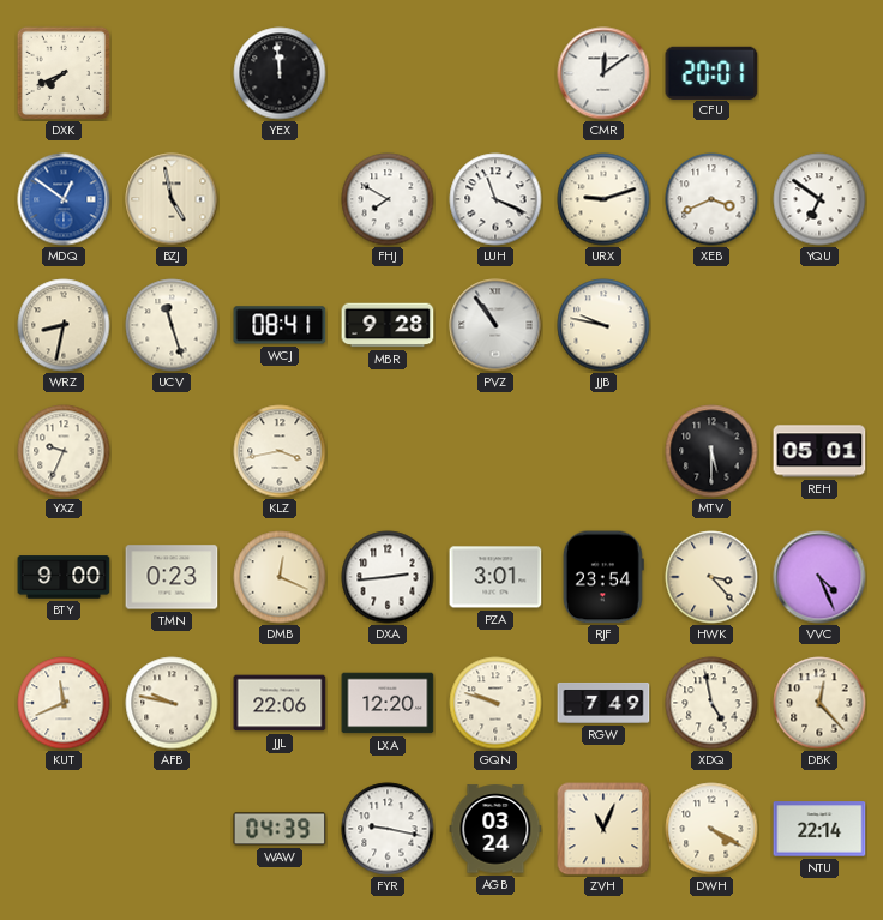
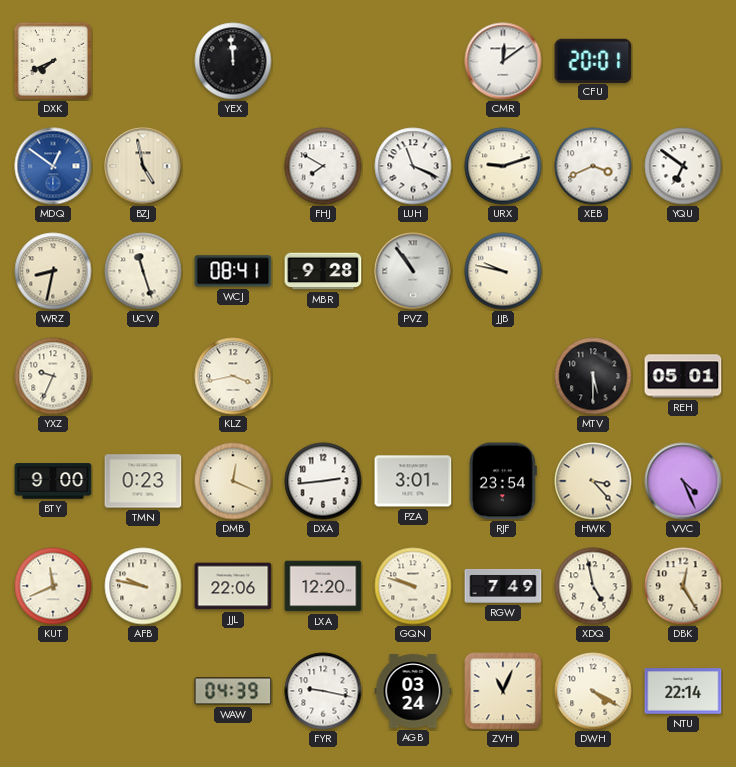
DBK: 12:23 -> 12:25
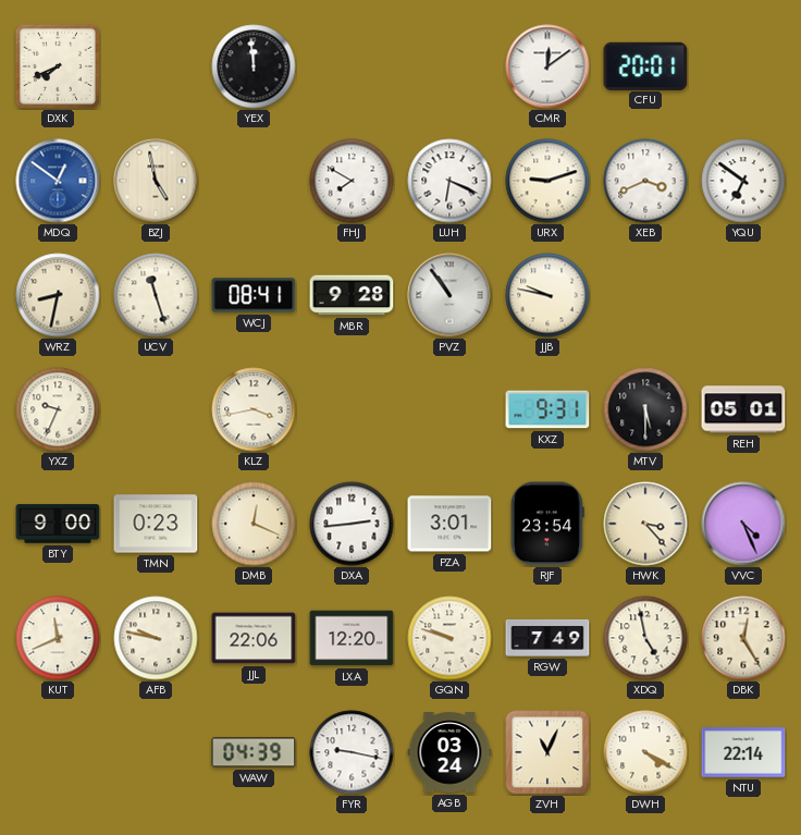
LUH: 11:19 -> 6:19
KXZ: none -> 9:31
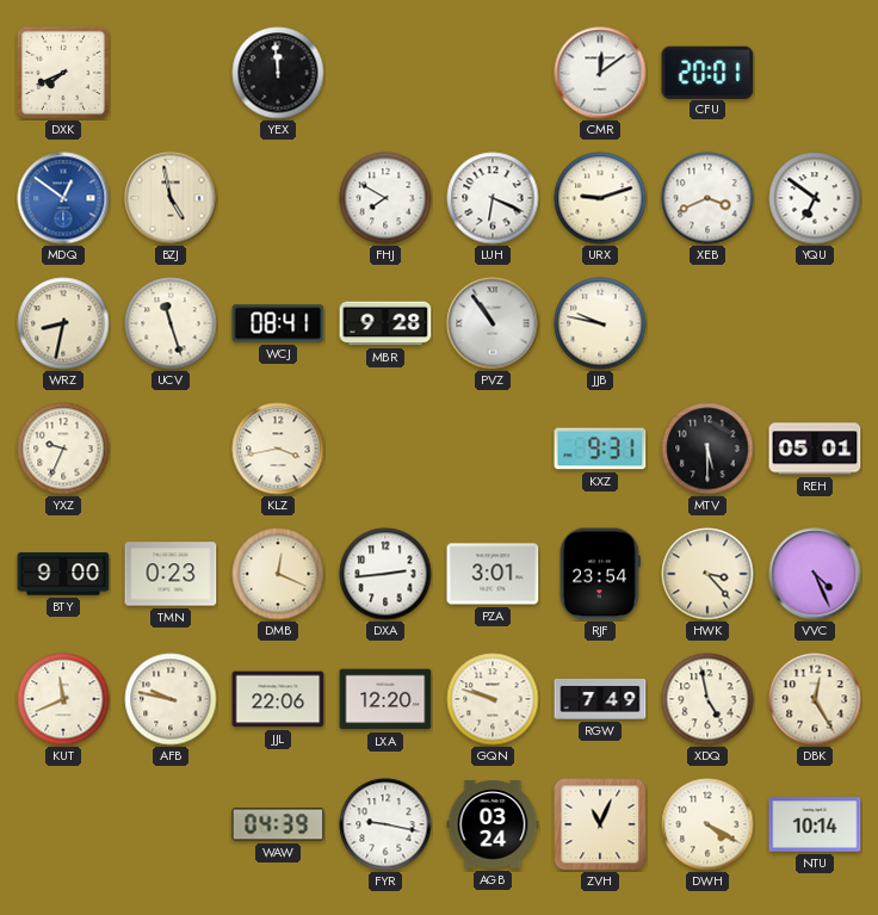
NTU: 22:14 -> 10:14
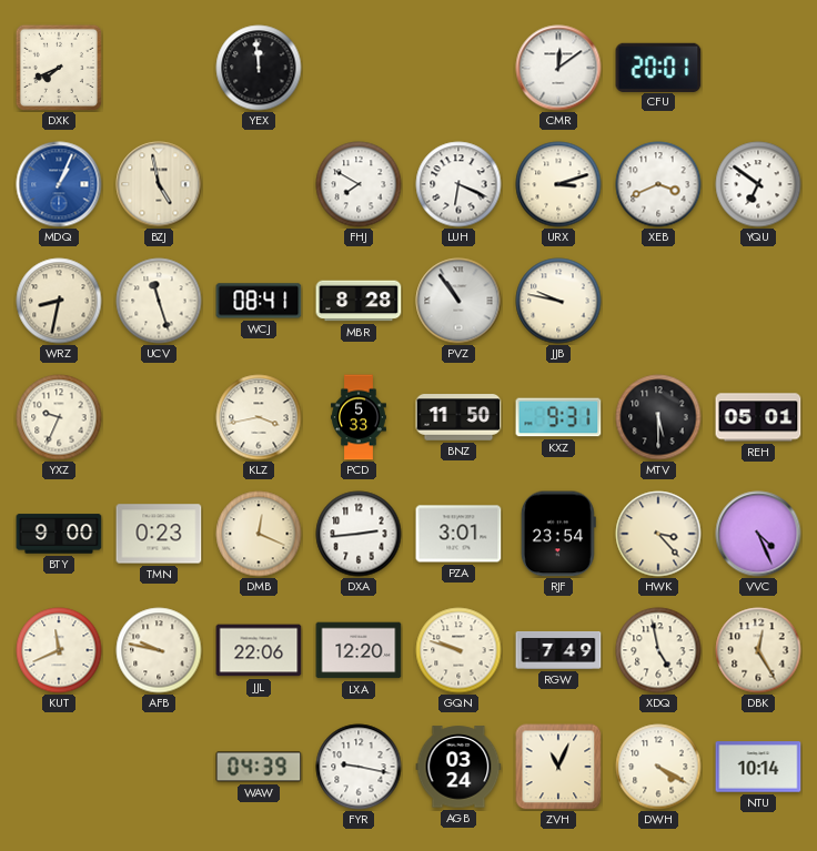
MDQ: 12:51 -> 1:04
URX: 9:12 -> 3:12
MBR: 9:28 -> 8:28
PCD: none -> 5:33
BNZ: none -> 11:50
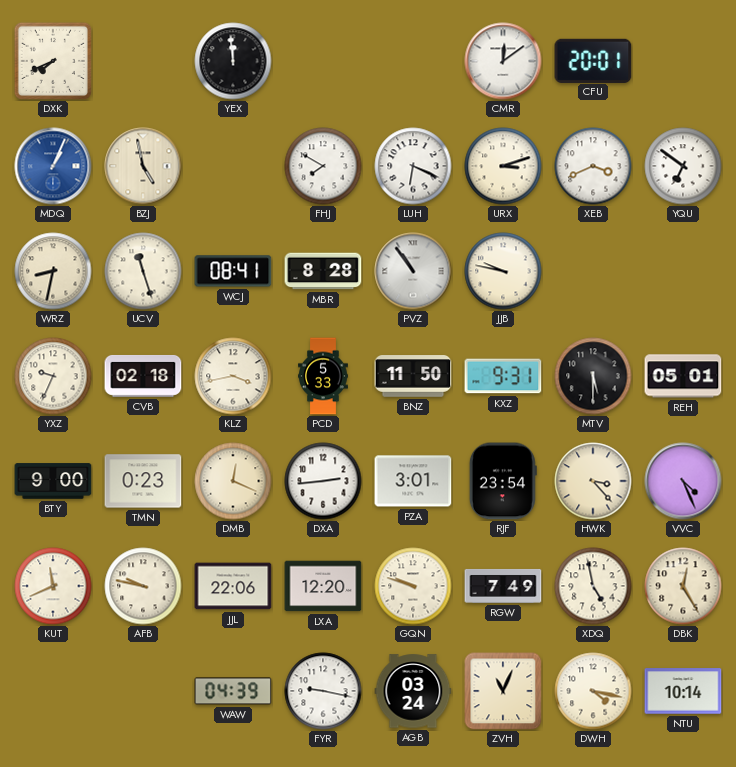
CVB: none -> 02:18
DWH: 4:20 -> 4:17
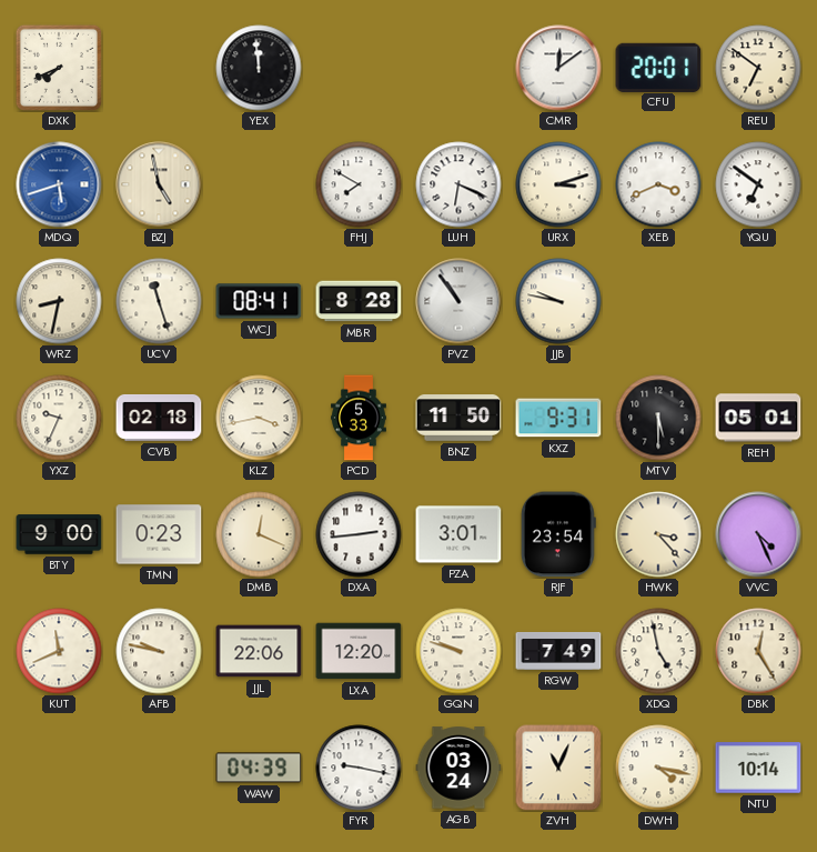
REU: none -> 6:51
MDQ: 1:04 -> 5:42
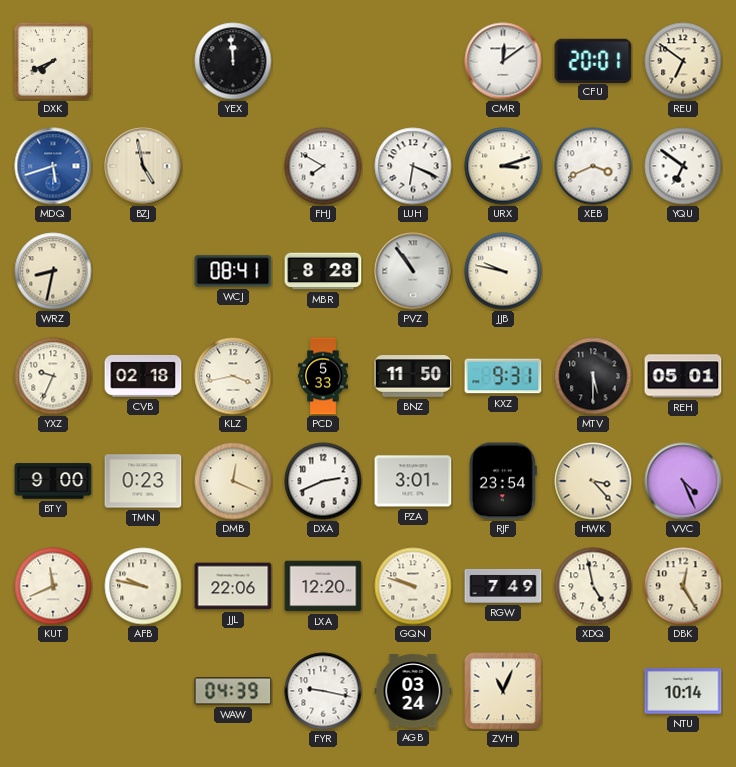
UCV: 11:27 -> none
DXA: 2:44 -> 2:41
DWH: 4:17 -> none
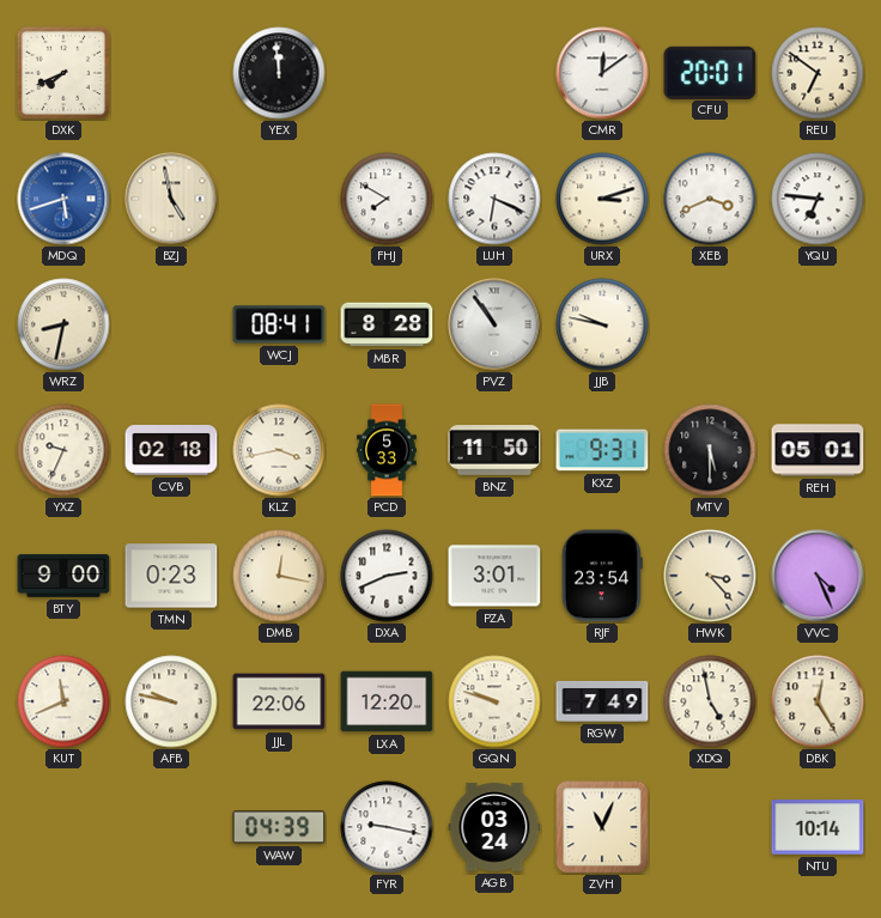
YQU: 6:51 -> 6:46
DMB: 12:19 -> 12:17
